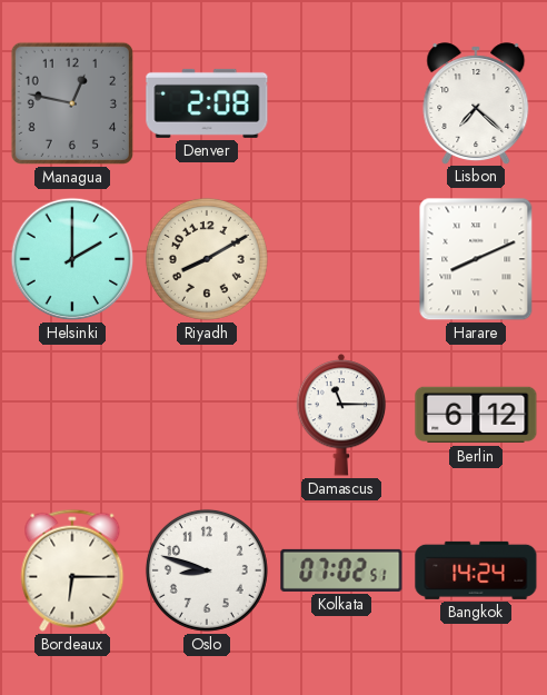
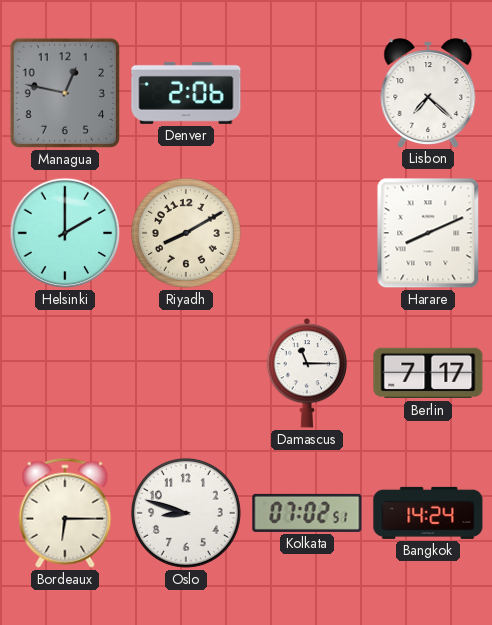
Denver: 2:08 -> 2:06
Berlin: 6:12 -> 7:17
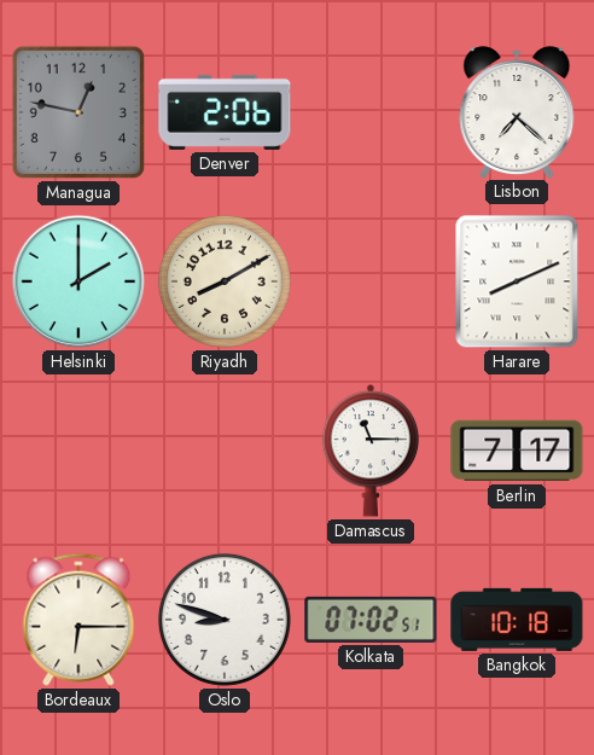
Bangkok: 14:24 -> 10:18
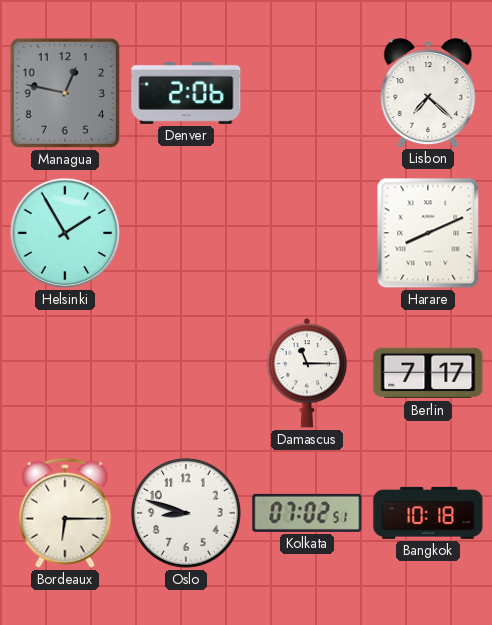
Helsinki: 2:00 -> 1:55
Riyadh: 8:10 -> none
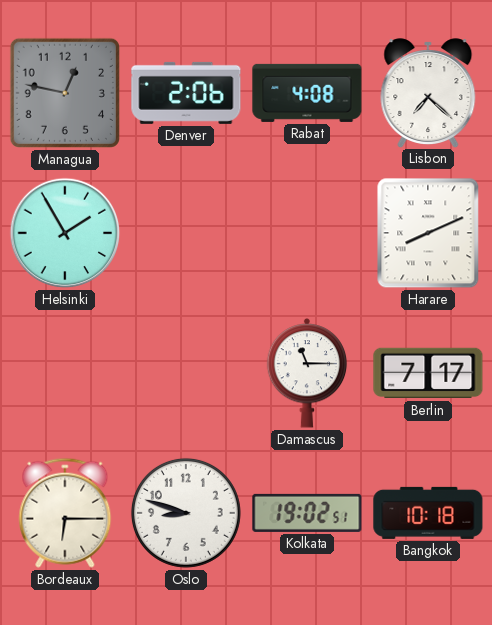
Rabat: none -> 4:08
Kolkata: 07:02 -> 19:02
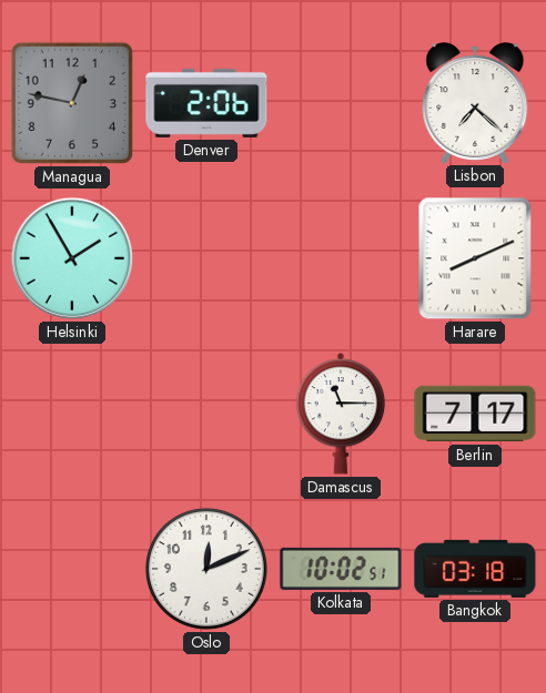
Rabat: 4:08 -> none
Bordeaux: 6:15 -> none
Oslo: 8:48 -> 12:11
Kolkata: 19:02 -> 10:02
Bangkok: 10:18 -> 03:18
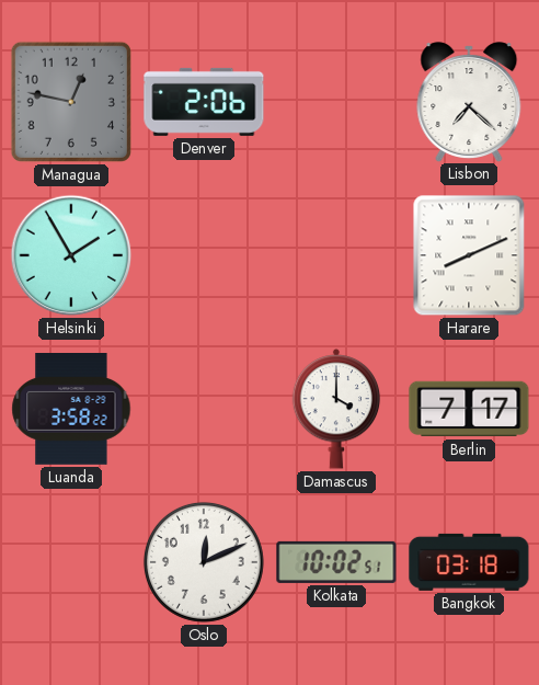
Luanda: none -> 3:58
Damascus: 11:15 -> 4:00
